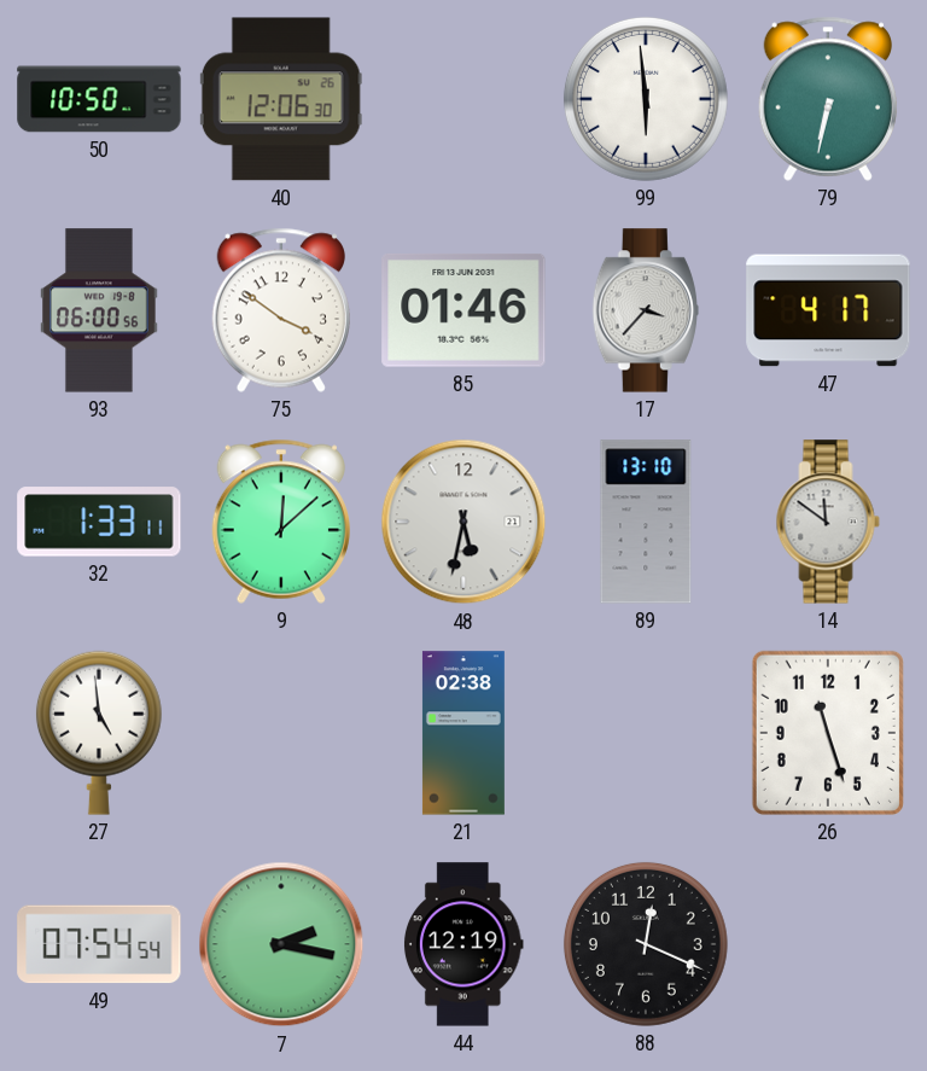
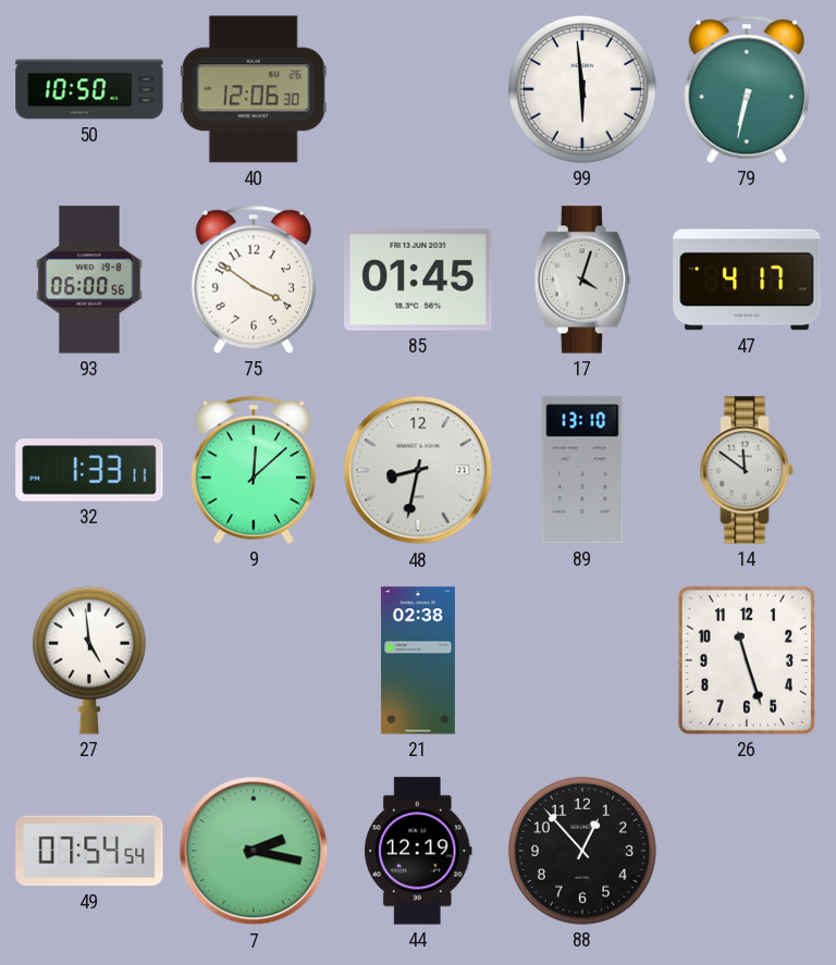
85: 01:46 -> 01:45
17: 3:37 -> 4:03
48: 5:32 -> 8:32
88: 12:19 -> 12:53
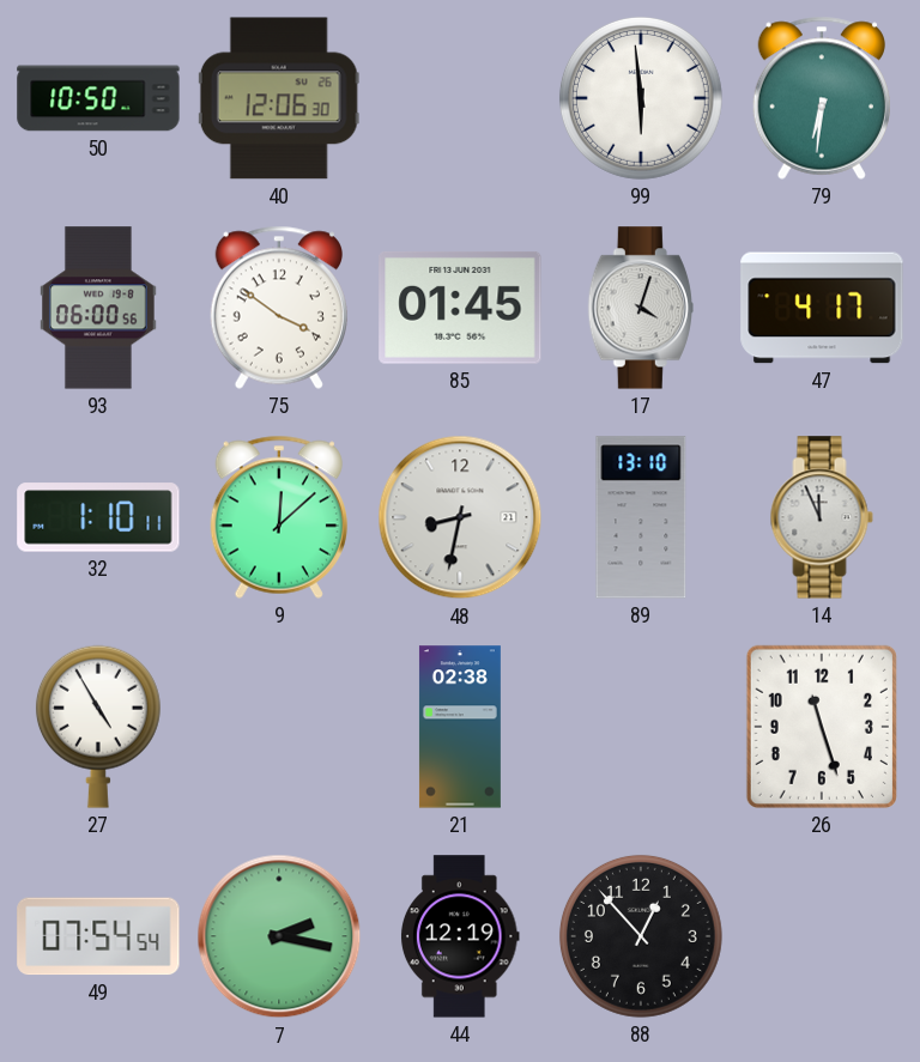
79: 6:32 -> 6:31
32: 1:33 -> 1:10
14: 11:51 -> 11:56
27: 4:59 -> 4:55
